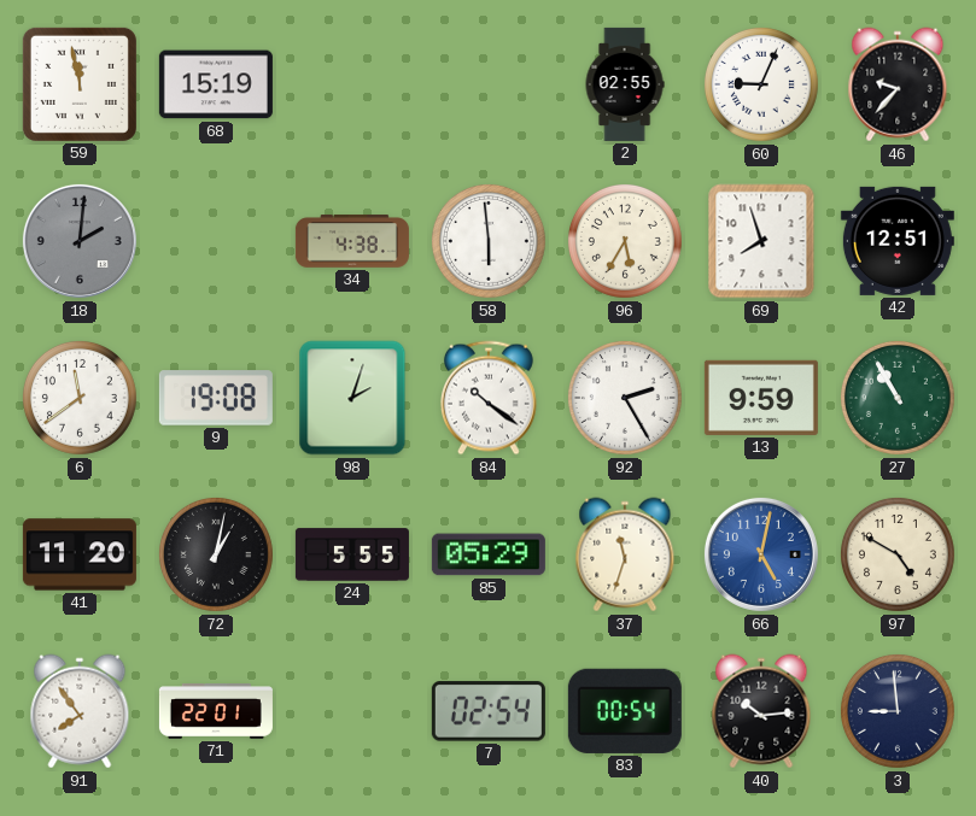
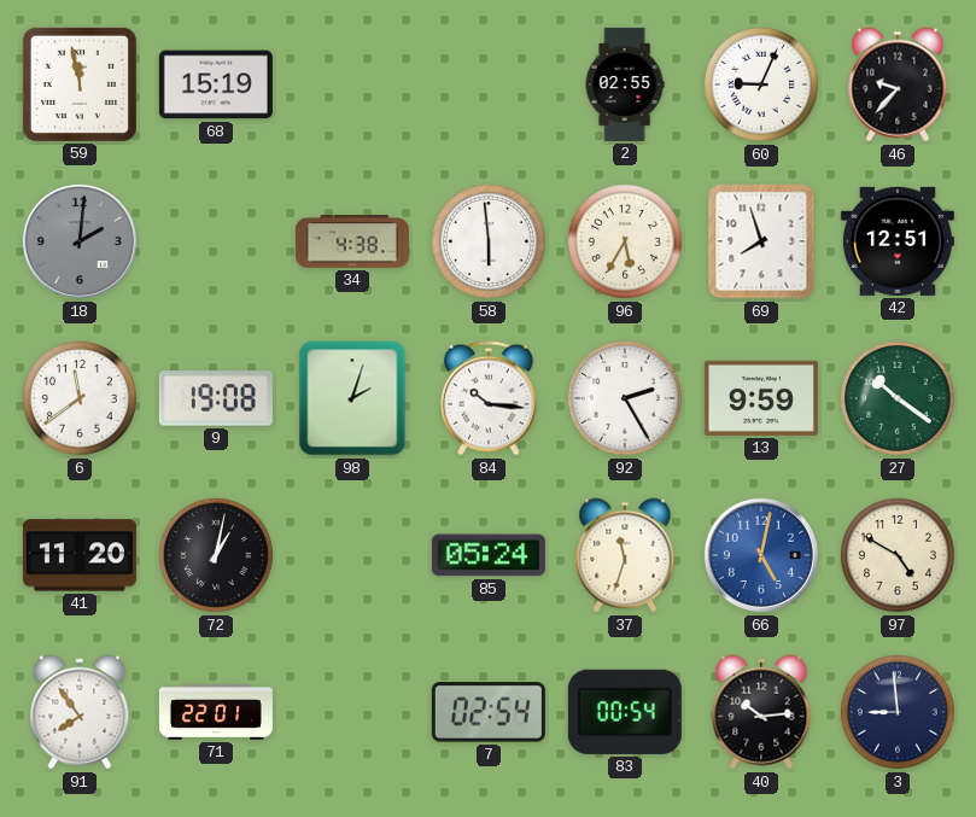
84: 10:21 -> 10:16
27: 10:55 -> 10:21
24: 5:55 -> none
85: 05:29 -> 05:24
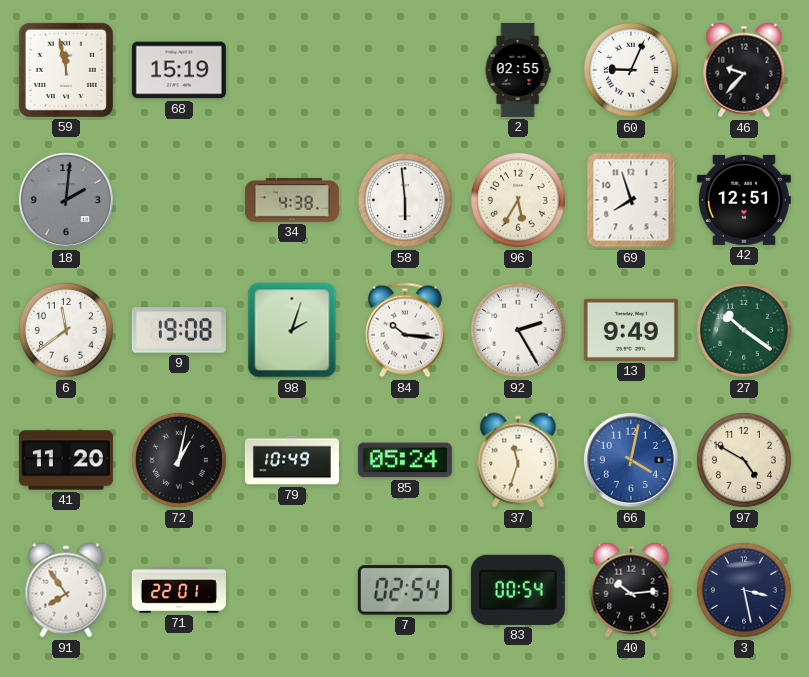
13: 9:59 -> 9:49
79: none -> 10:49
66: 5:02 -> 4:02
3: 8:59 -> 3:28
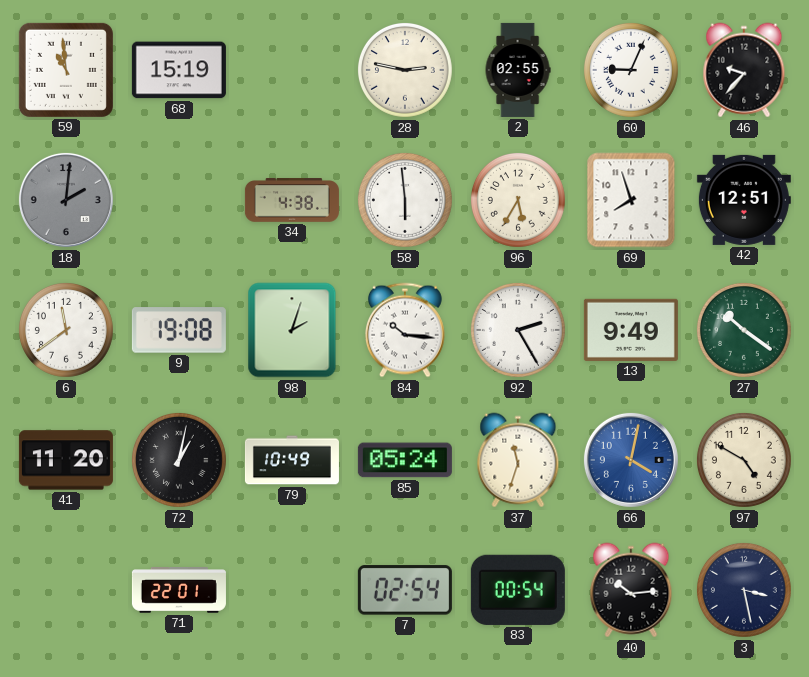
59: 11:58 -> 10:59
28: none -> 2:47
91: 7:54 -> none
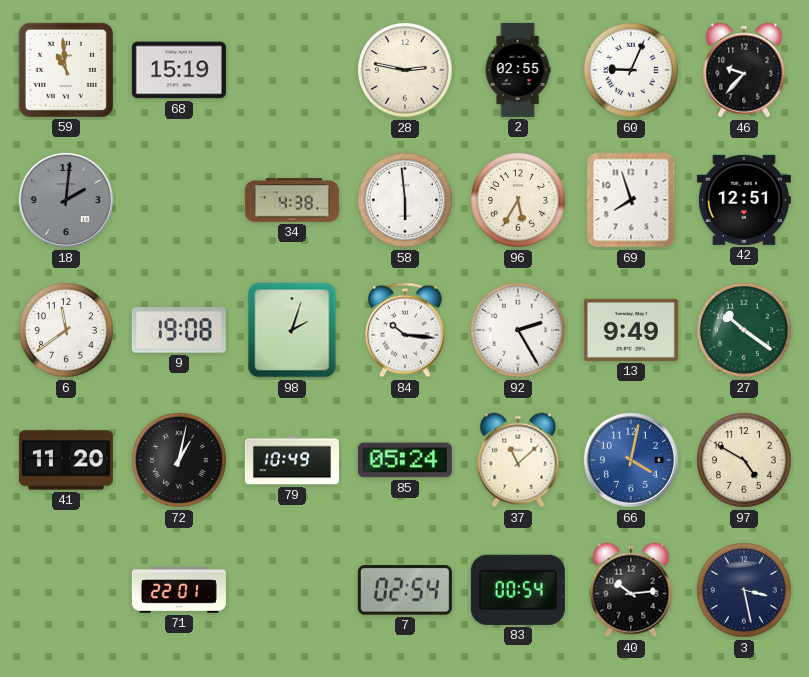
37: 11:33 -> 11:08
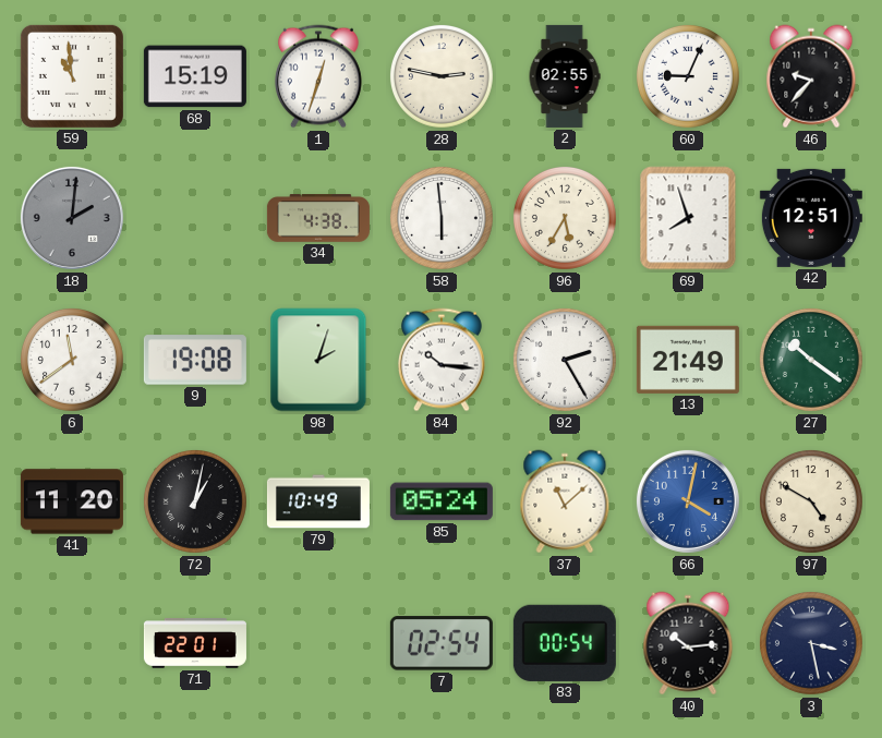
1: none -> 12:33
13: 9:49 -> 21:49
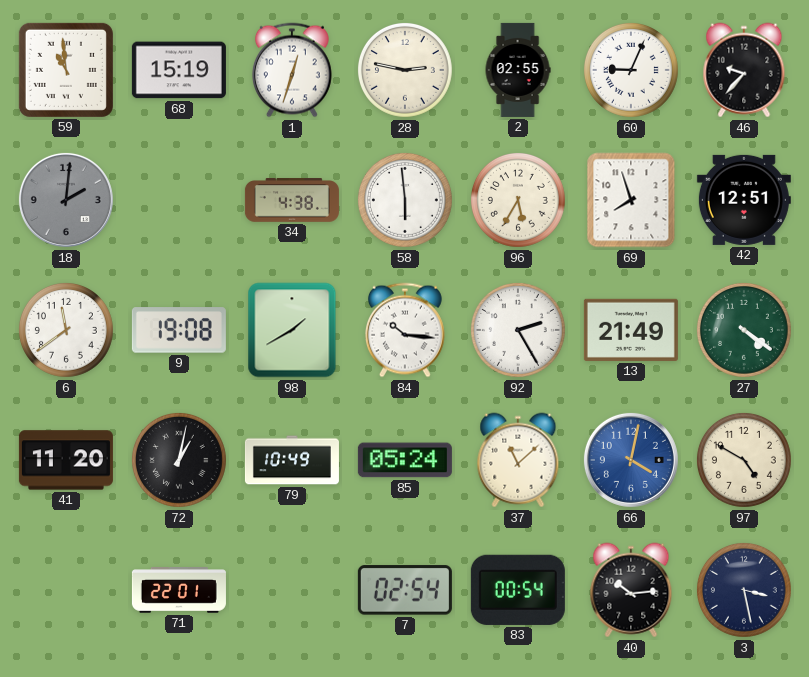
98: 2:03 -> 1:40
27: 10:21 -> 4:21
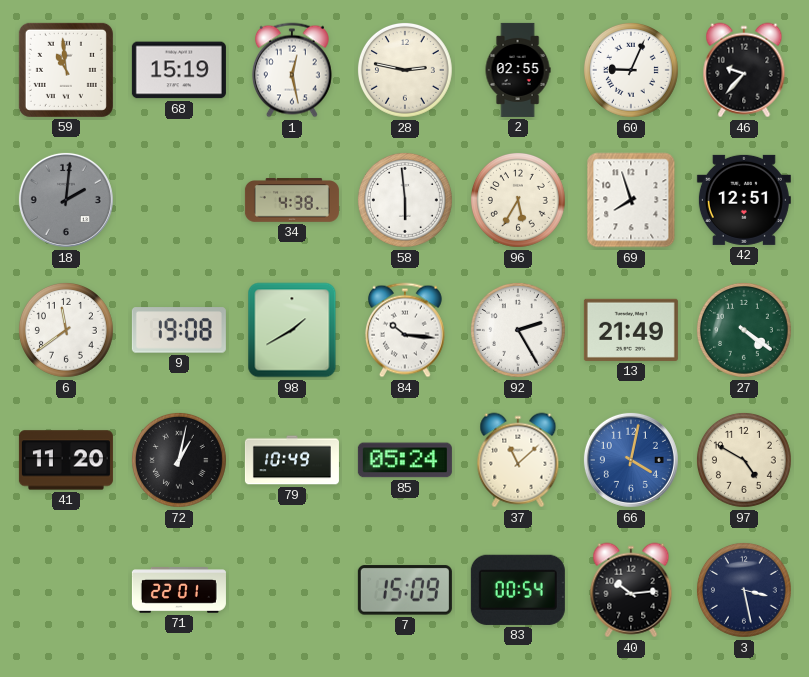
1: 12:33 -> 12:28
7: 02:54 -> 15:09
